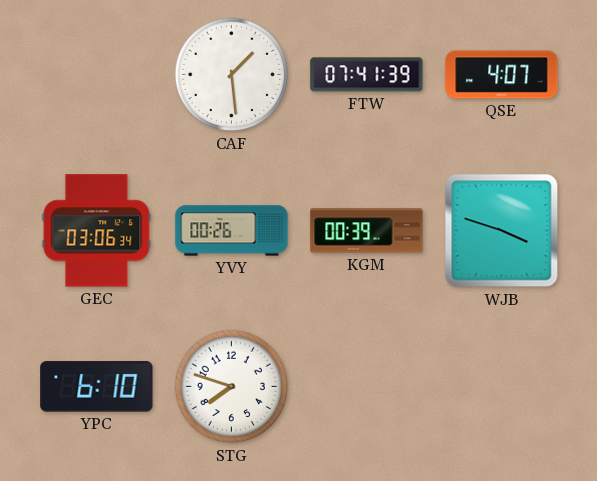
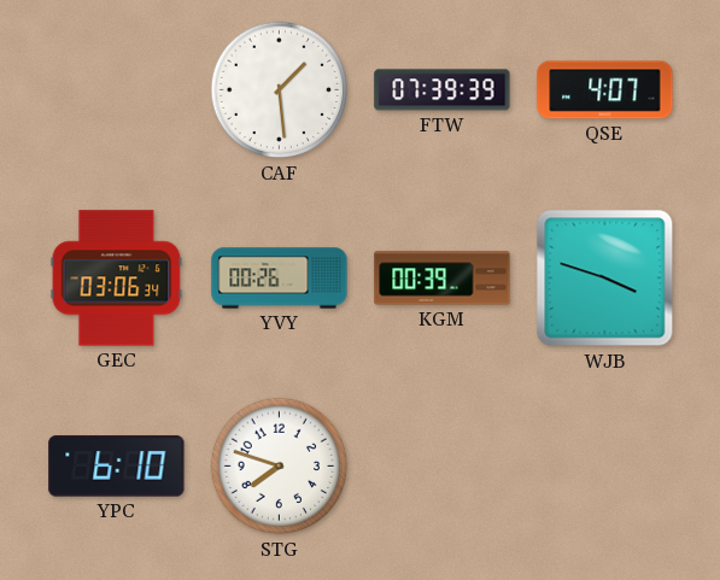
FTW: 07:41 -> 07:39
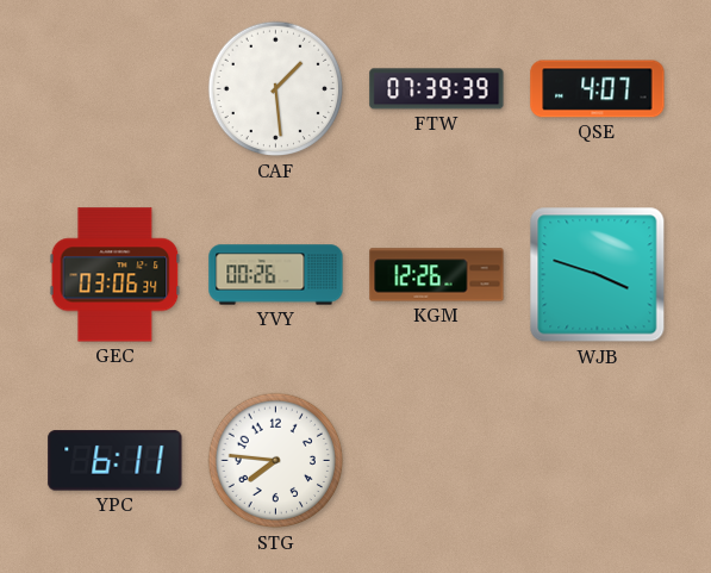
KGM: 00:39 -> 12:26
YPC: 6:10 -> 6:11
STG: 7:48 -> 7:46
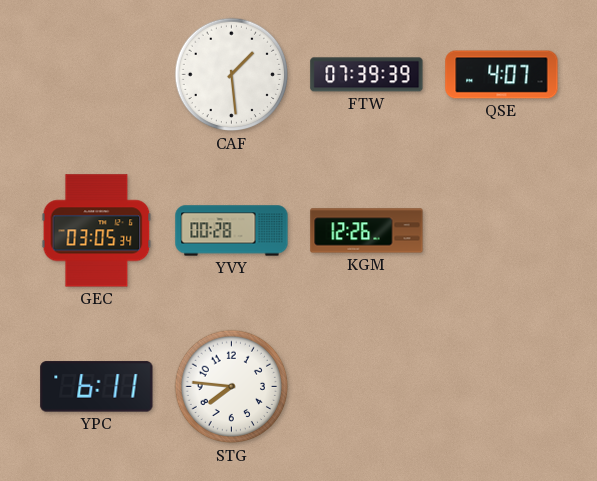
GEC: 03:06 -> 03:05
YVY: 00:26 -> 00:28
WJB: 3:48 -> none
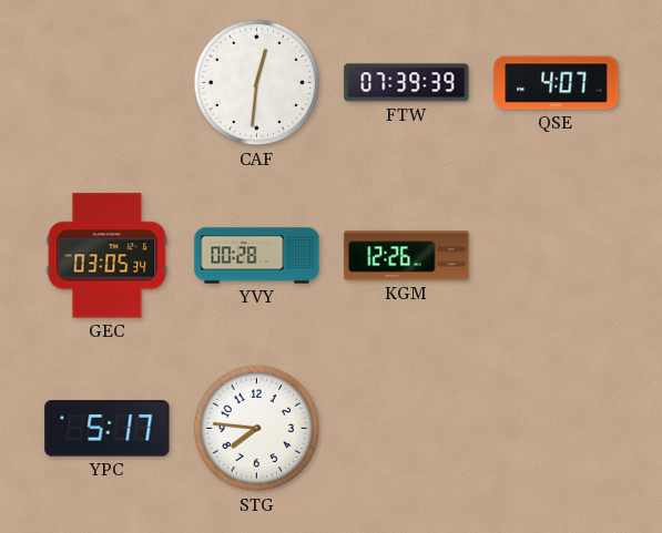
CAF: 1:29 -> 12:31
YPC: 6:11 -> 5:17
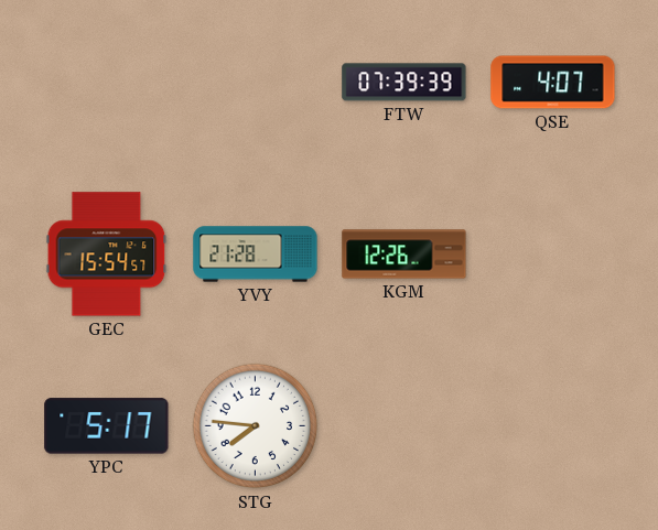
CAF: 12:31 -> none
GEC: 03:05 -> 15:54
YVY: 00:28 -> 21:28
